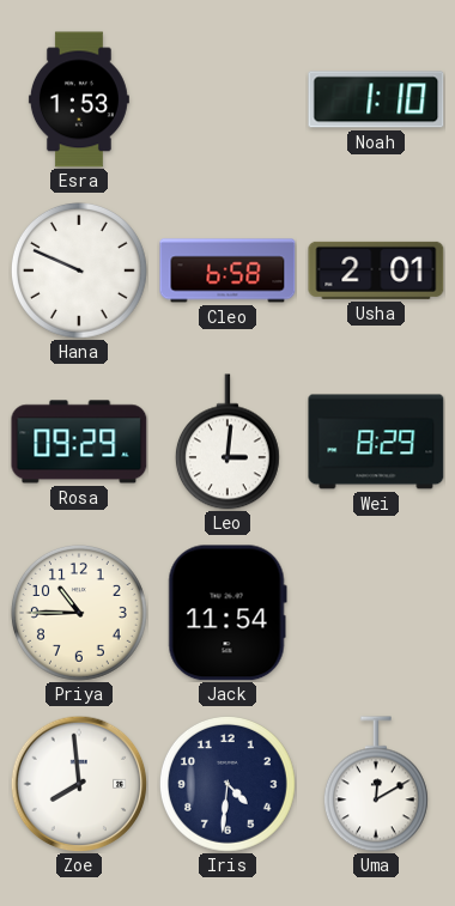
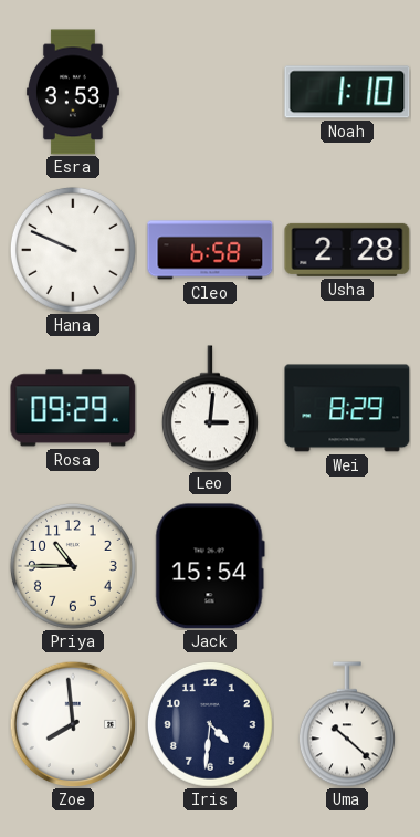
Esra: 1:53 -> 3:53
Usha: 2:01 -> 2:28
Jack: 11:54 -> 15:54
Uma: 12:10 -> 10:22
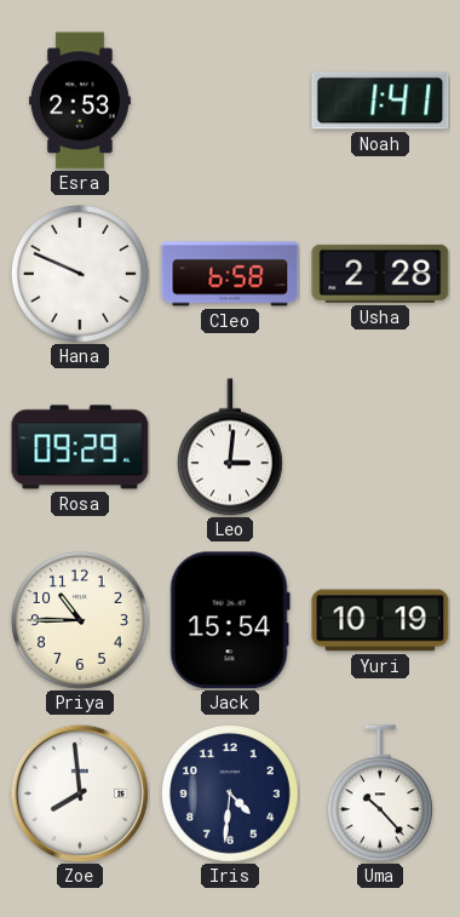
Esra: 3:53 -> 2:53
Noah: 1:10 -> 1:41
Wei: 8:29 -> none
Yuri: none -> 10:19
Uma: 10:22 -> 10:23
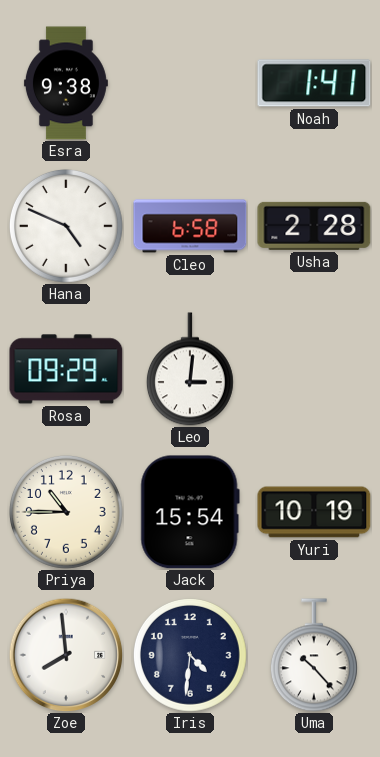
Esra: 2:53 -> 9:38
Hana: 9:49 -> 4:49
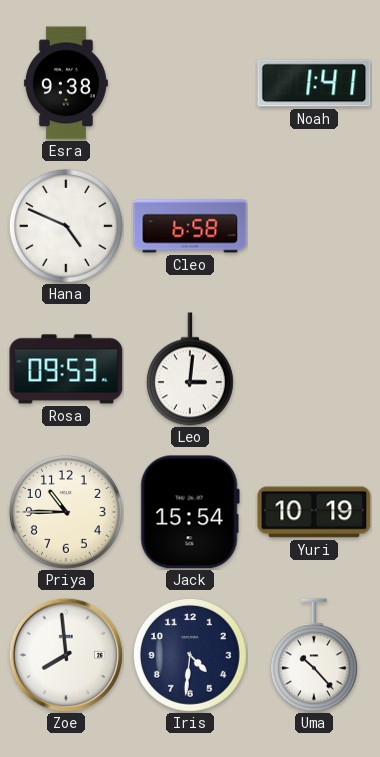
Usha: 2:28 -> none
Rosa: 09:29 -> 09:53
